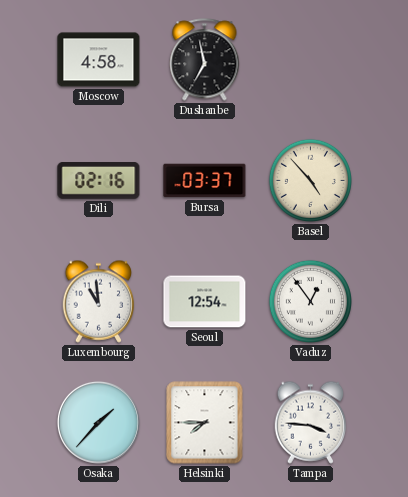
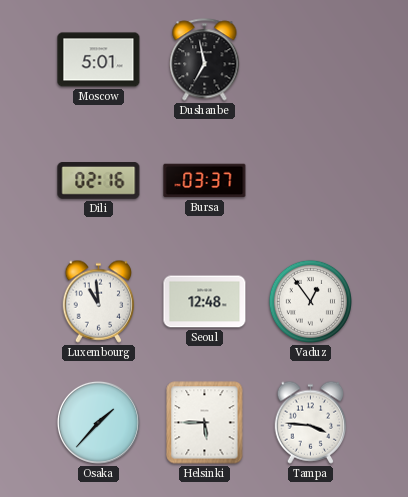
Moscow: 4:58 -> 5:01
Basel: 4:53 -> none
Seoul: 12:54 -> 12:48
Helsinki: 7:45 -> 5:45
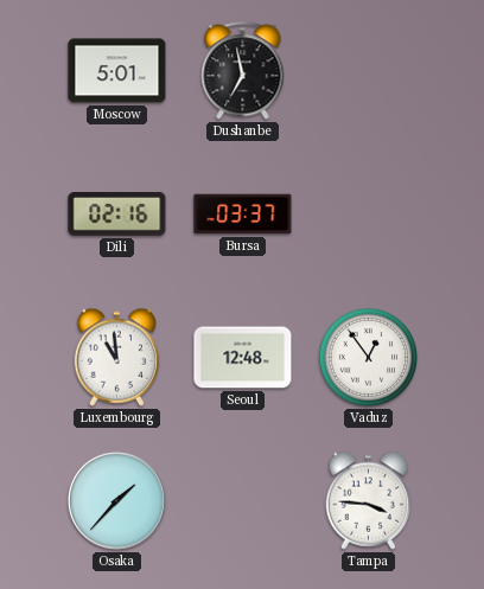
Helsinki: 5:45 -> none
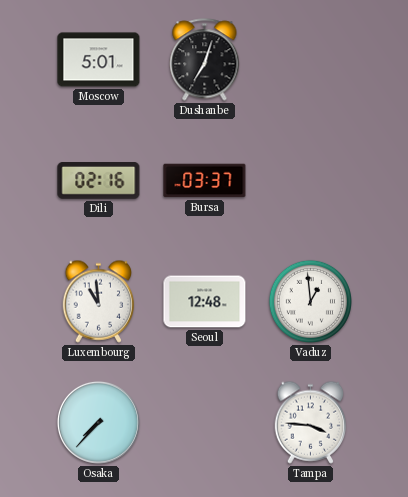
Dushanbe: 6:58 -> 7:03
Vaduz: 12:54 -> 12:59
Osaka: 1:37 -> 7:37
